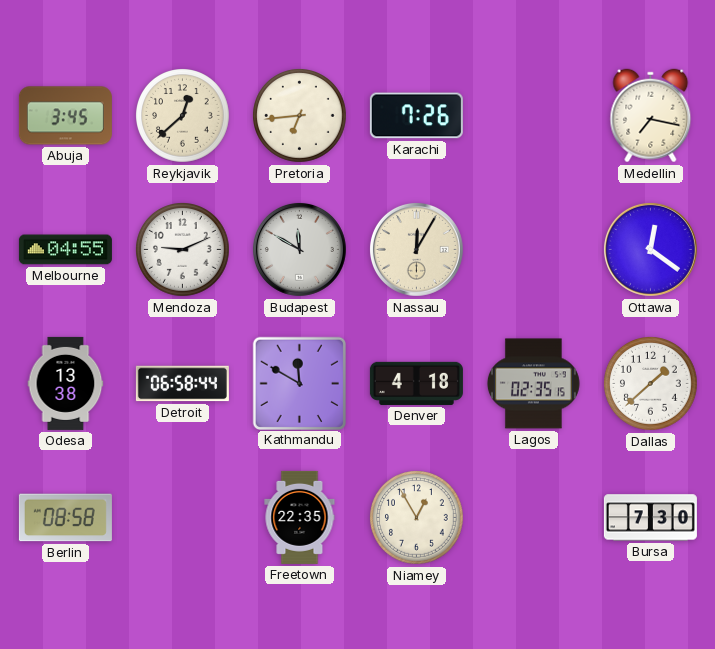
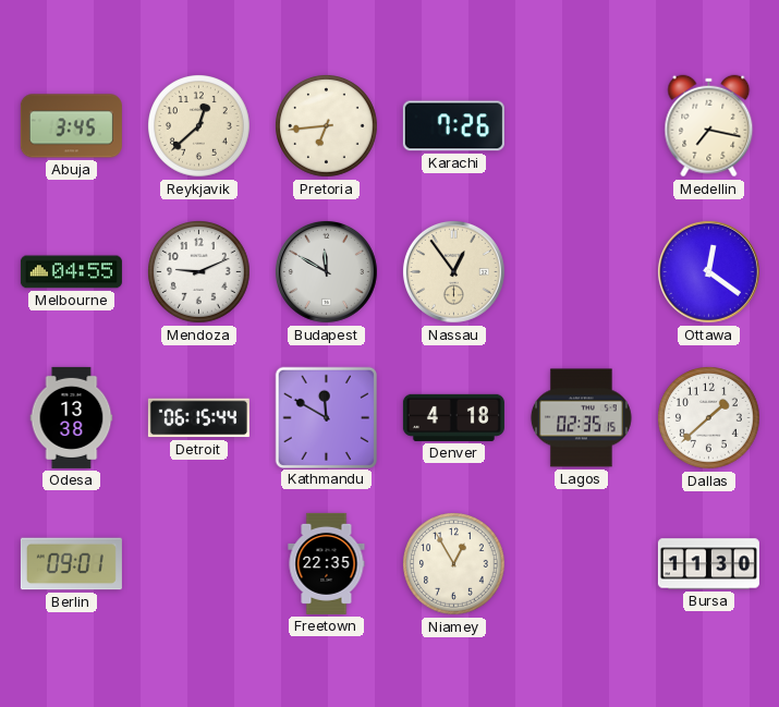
Nassau: 12:05 -> 12:54
Detroit: 06:58 -> 06:15
Berlin: 08:58 -> 09:01
Bursa: 7:30 -> 11:30
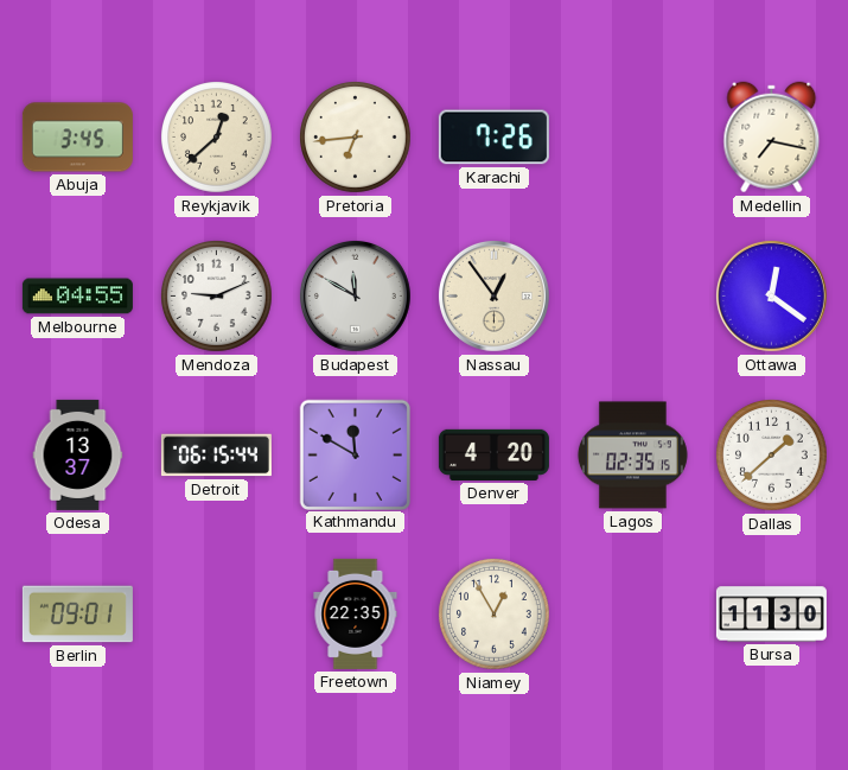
Odesa: 13:38 -> 13:37
Denver: 4:18 -> 4:20
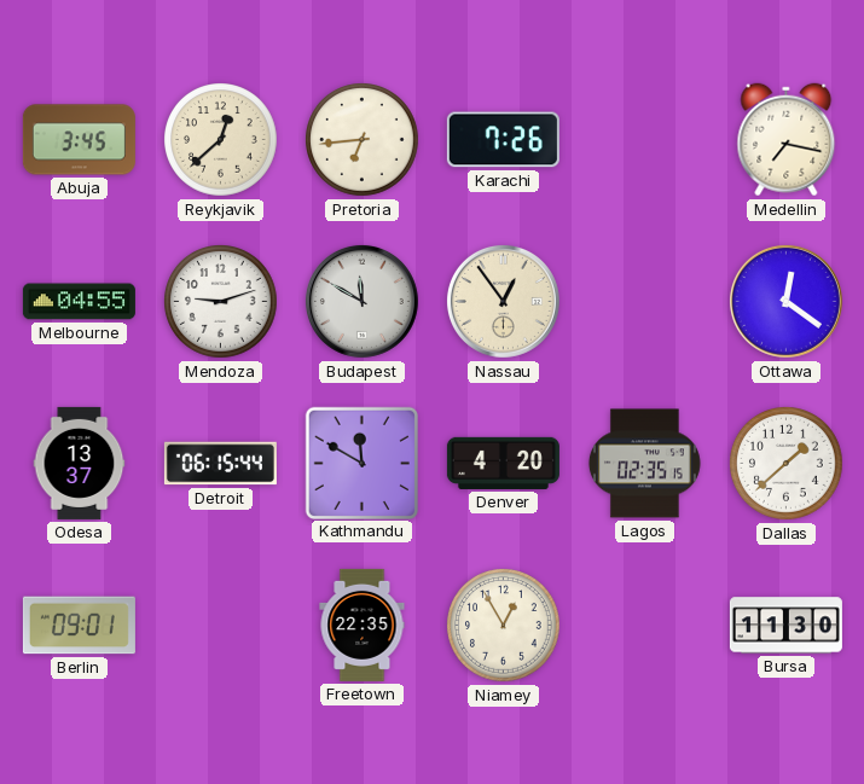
Mendoza: 9:11 -> 9:12
